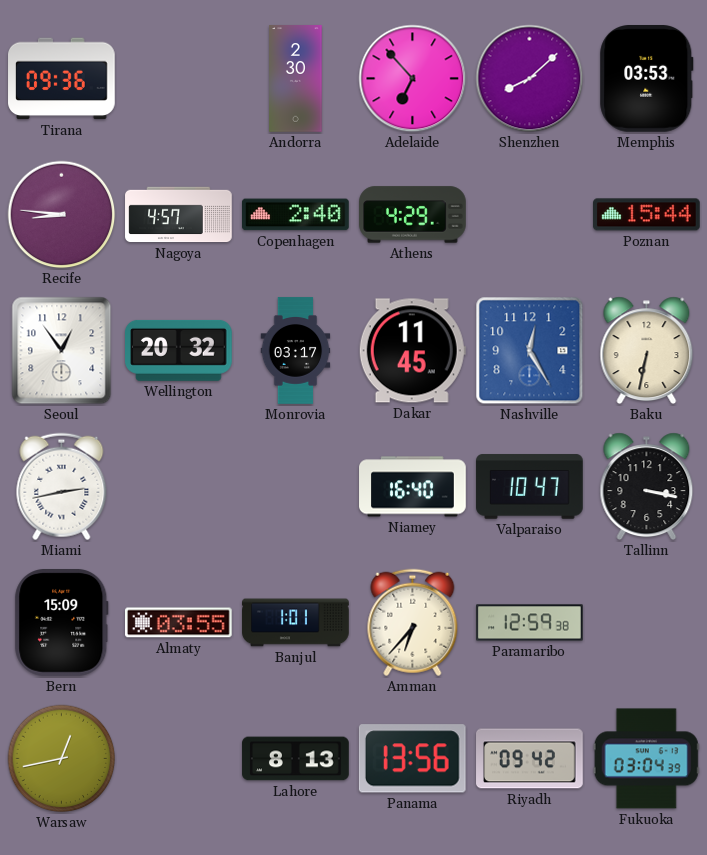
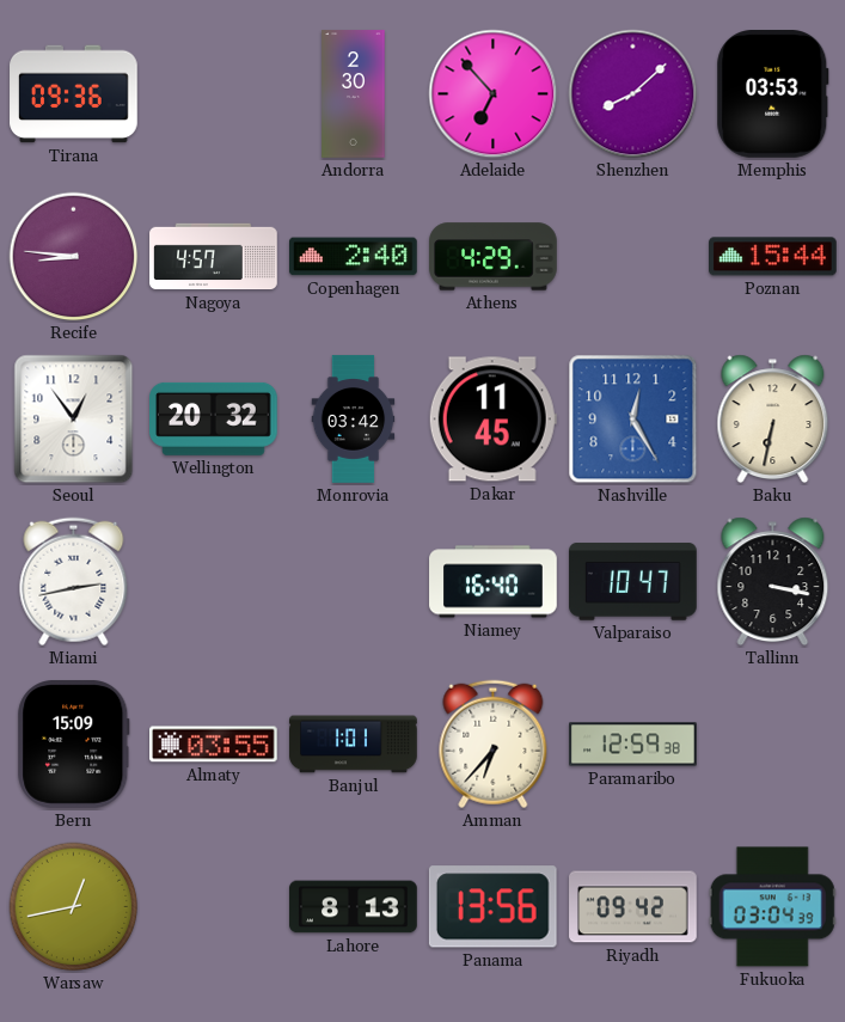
Monrovia: 03:17 -> 03:42
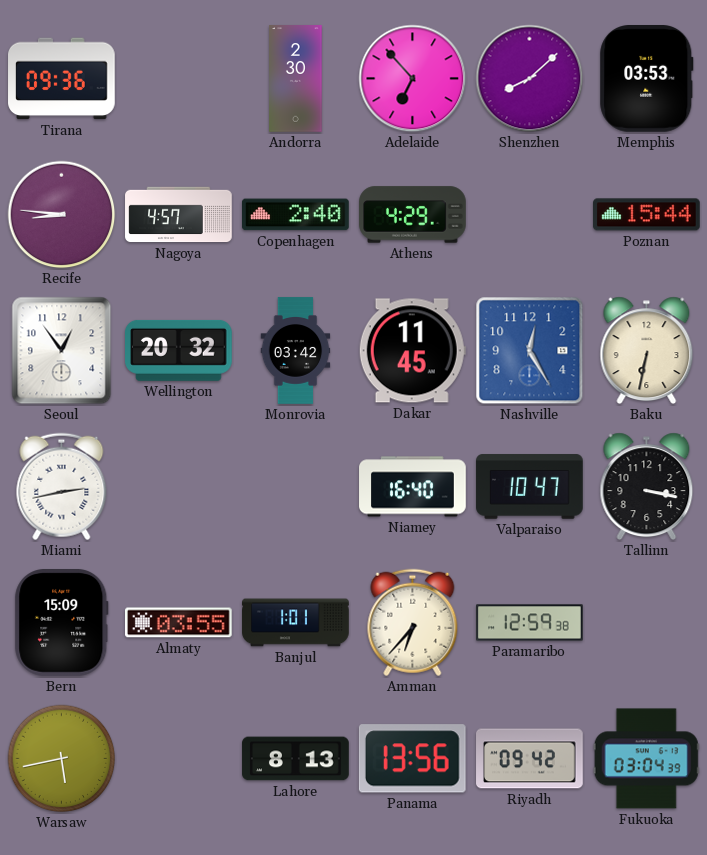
Warsaw: 12:43 -> 5:43
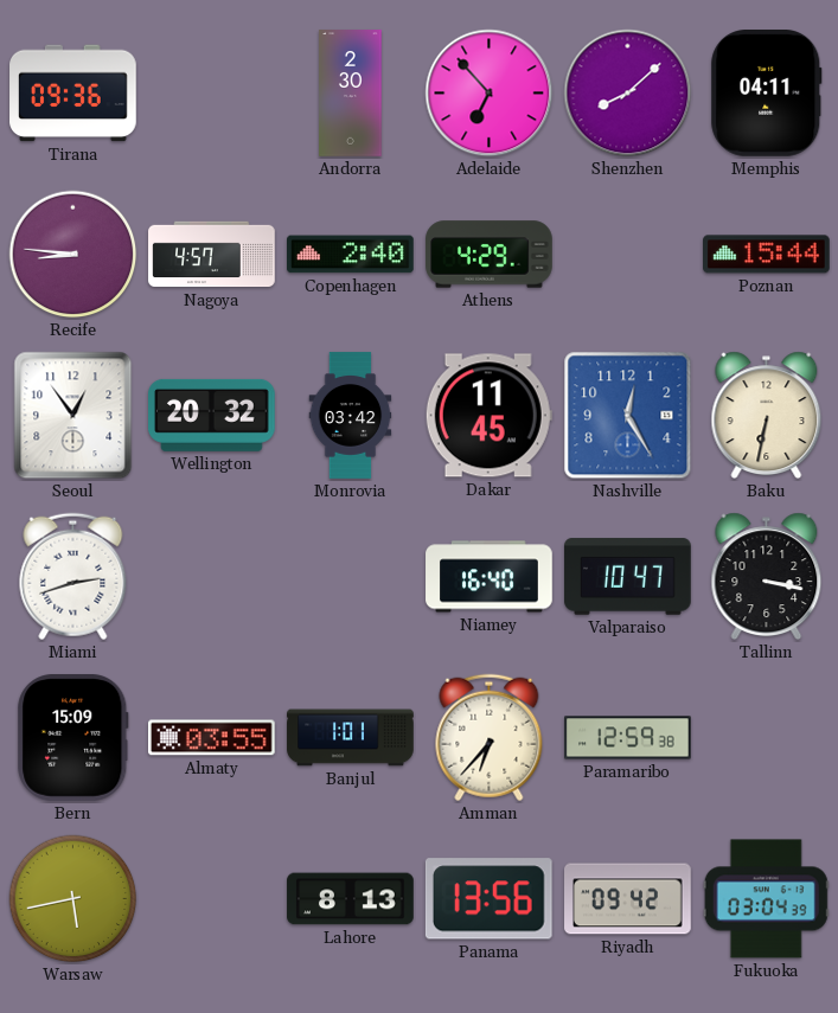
Memphis: 03:53 -> 04:11
Miami: 2:43 -> 2:42
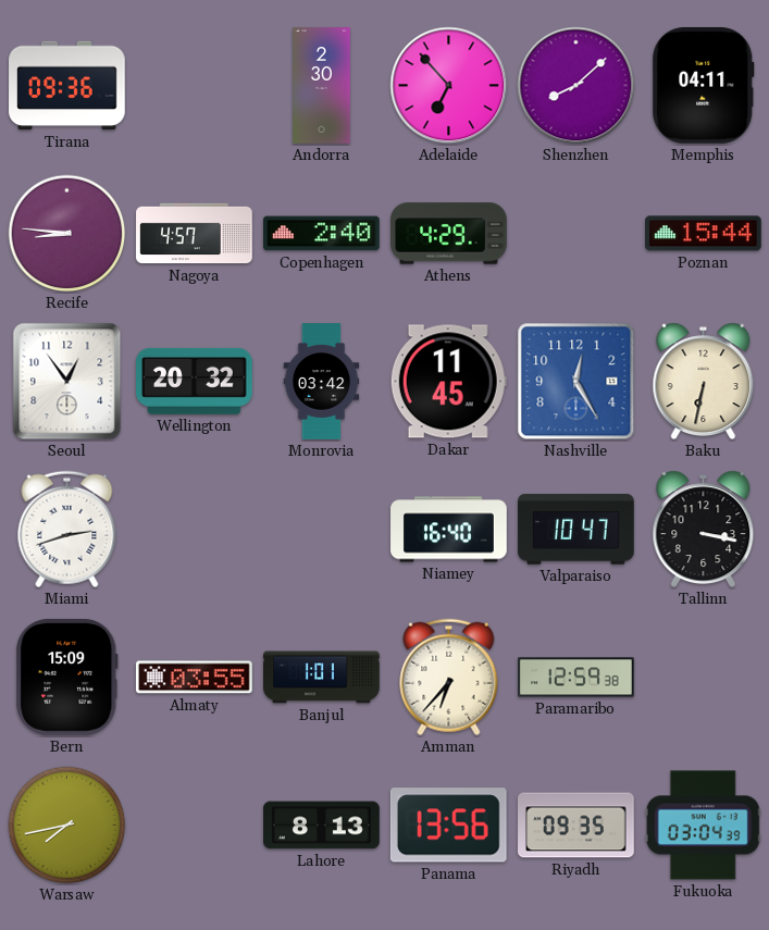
Warsaw: 5:43 -> 7:43
Riyadh: 09:42 -> 09:35
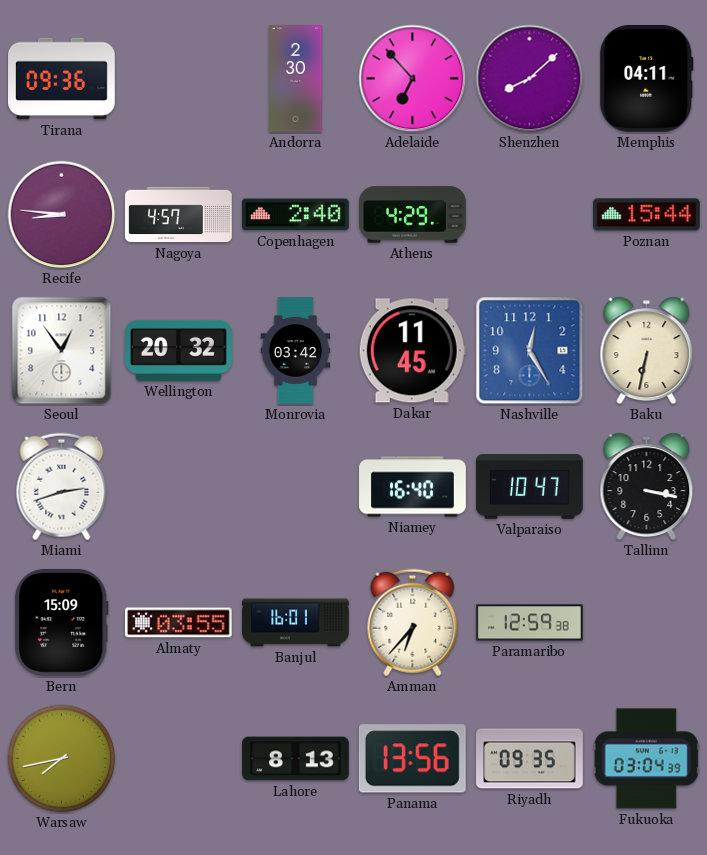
Banjul: 1:01 -> 16:01
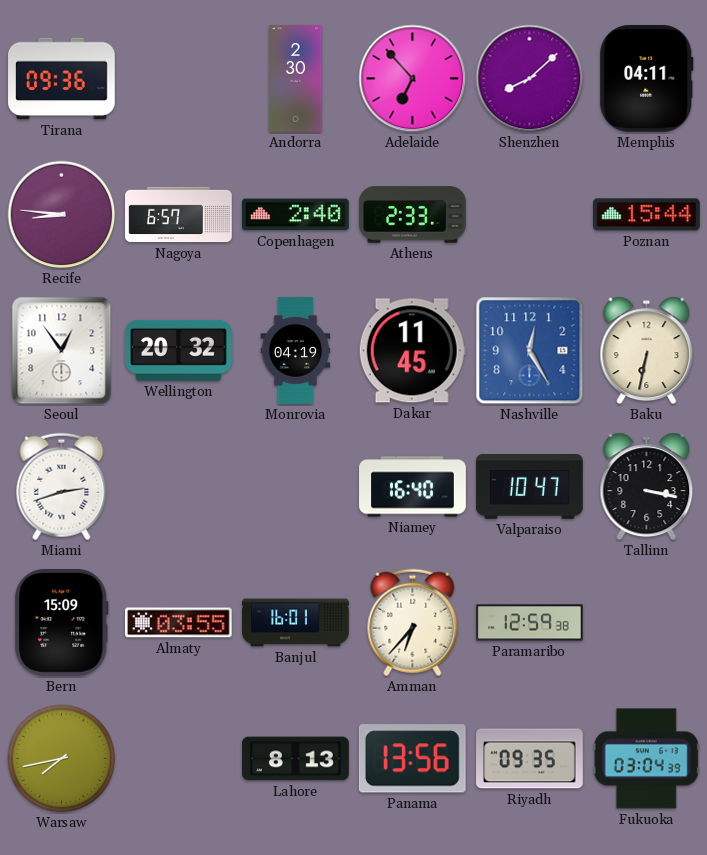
Nagoya: 4:57 -> 6:57
Athens: 4:29 -> 2:33
Monrovia: 03:42 -> 04:19
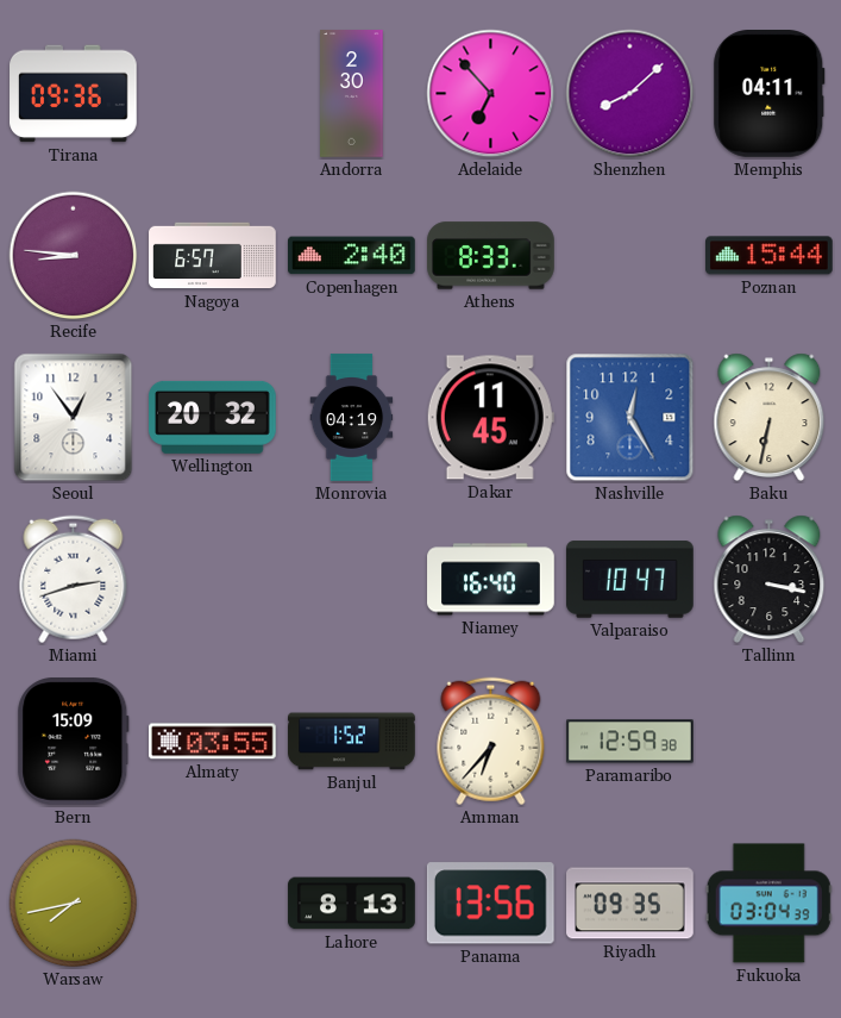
Athens: 2:33 -> 8:33
Banjul: 16:01 -> 1:52
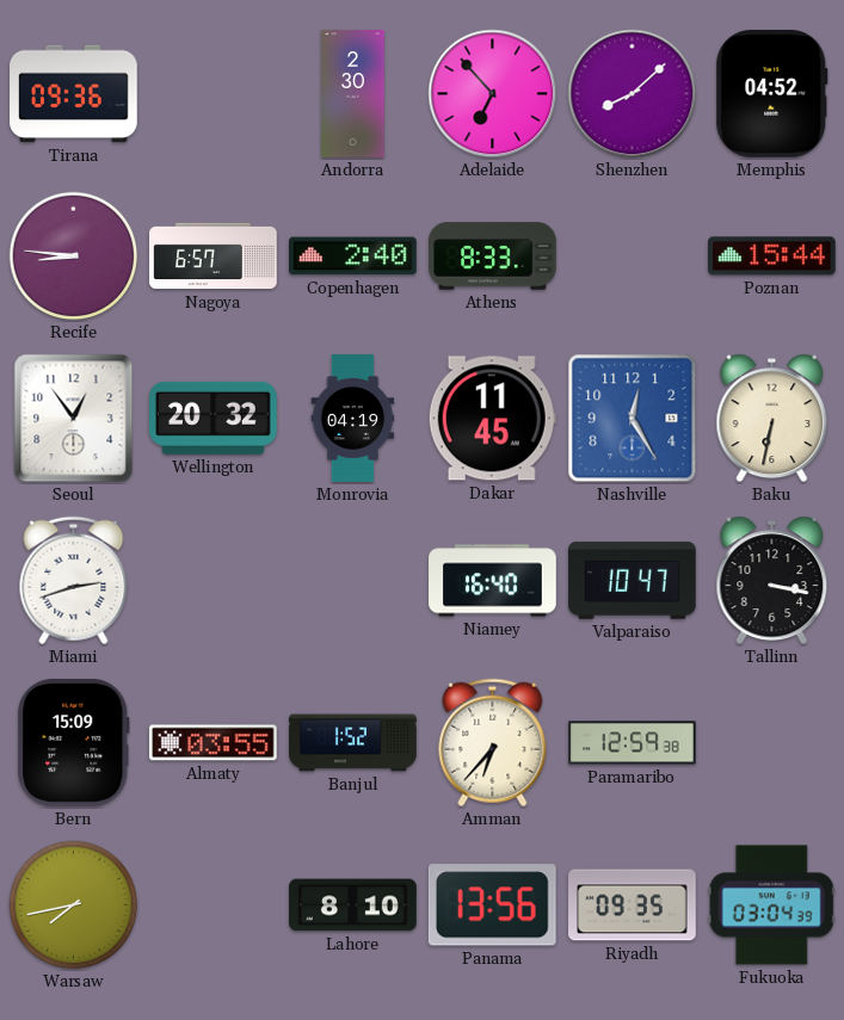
Memphis: 04:11 -> 04:52
Lahore: 8:13 -> 8:10
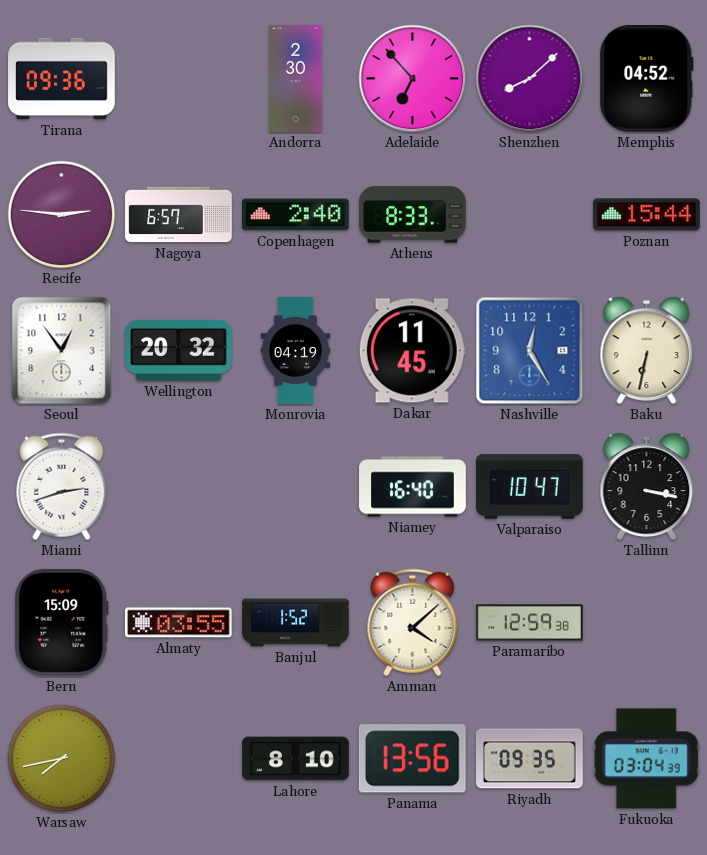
Recife: 8:46 -> 2:46
Amman: 6:37 -> 4:08
